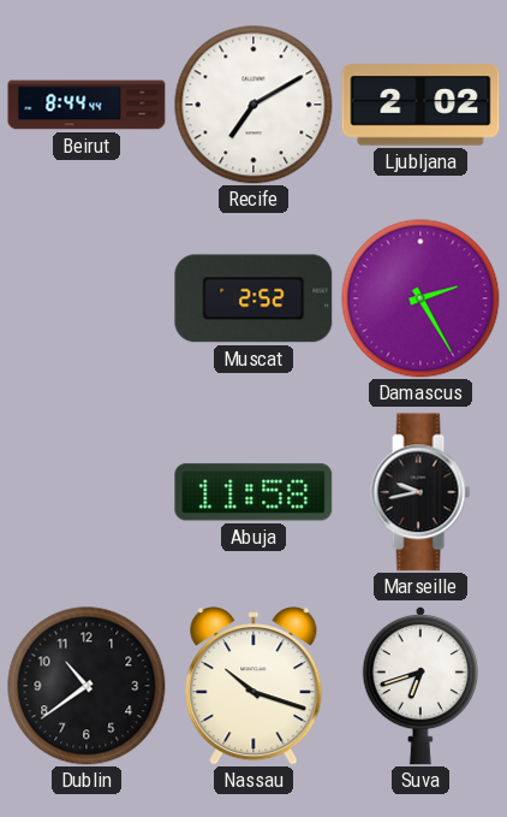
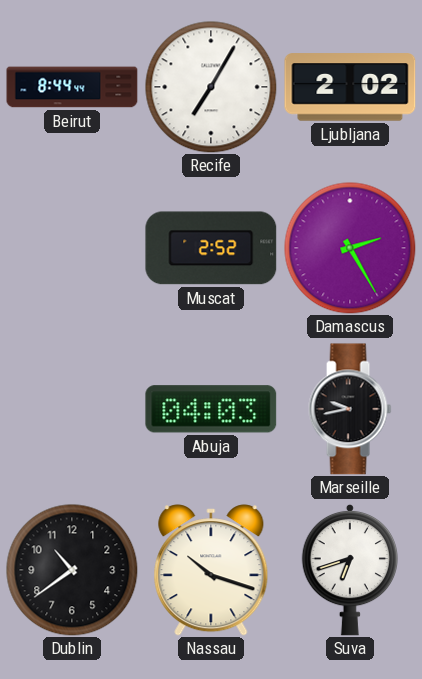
Recife: 7:10 -> 7:05
Abuja: 11:58 -> 04:03
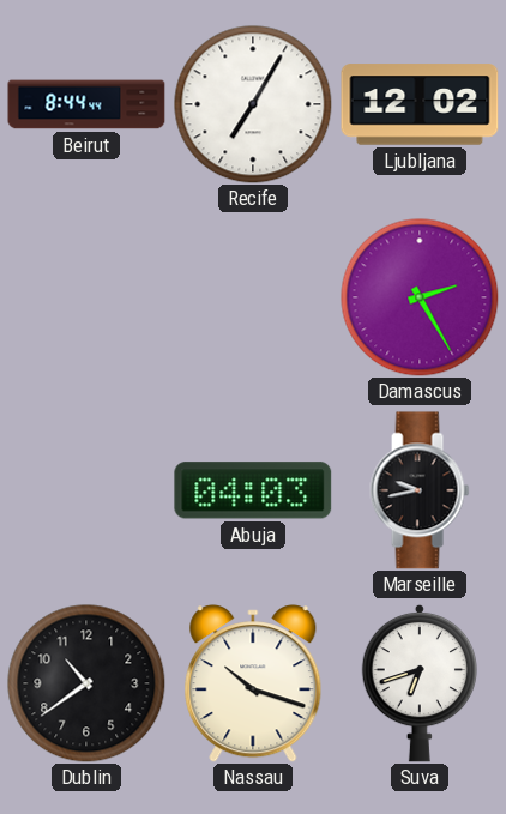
Ljubljana: 2:02 -> 12:02
Muscat: 2:52 -> none
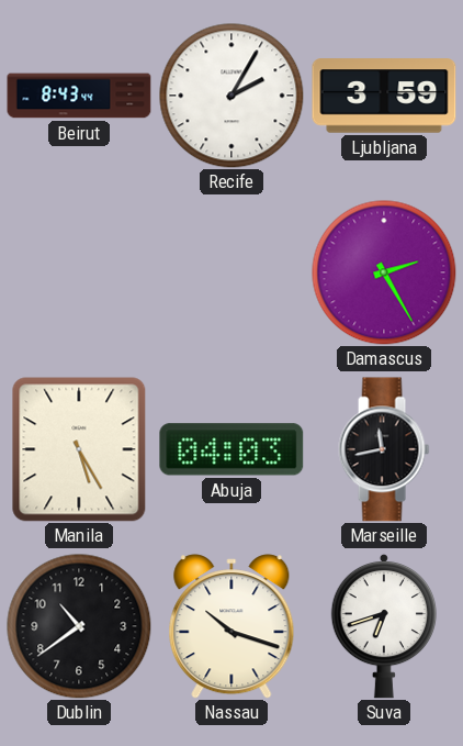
Beirut: 8:44 -> 8:43
Recife: 7:05 -> 2:05
Ljubljana: 12:02 -> 3:59
Manila: none -> 5:25
Marseille: 9:43 -> 11:43
